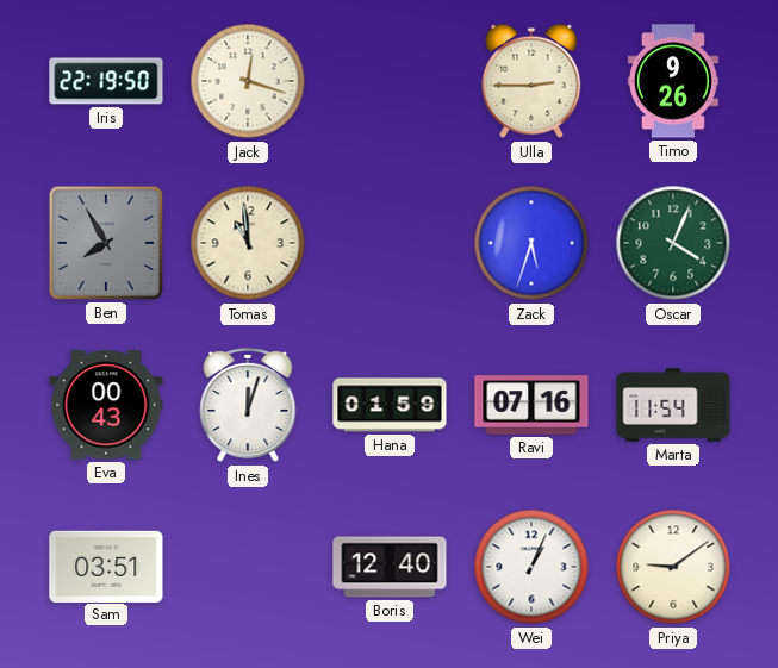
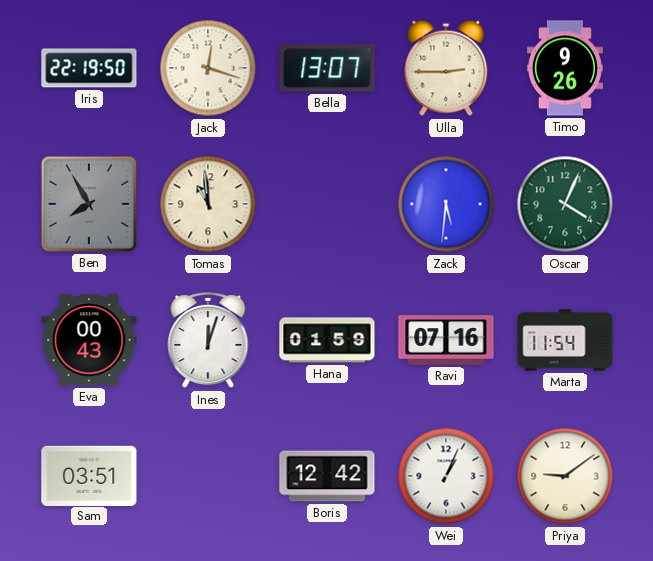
Bella: none -> 13:07
Zack: 5:33 -> 5:31
Boris: 12:40 -> 12:42
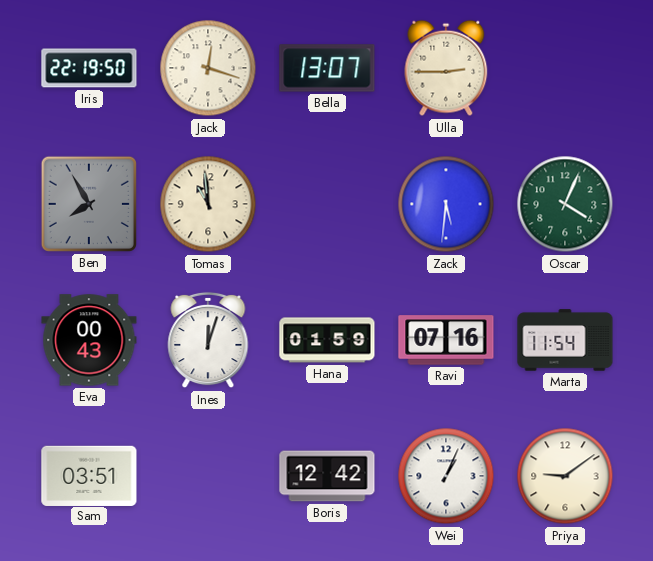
Timo: 9:26 -> none
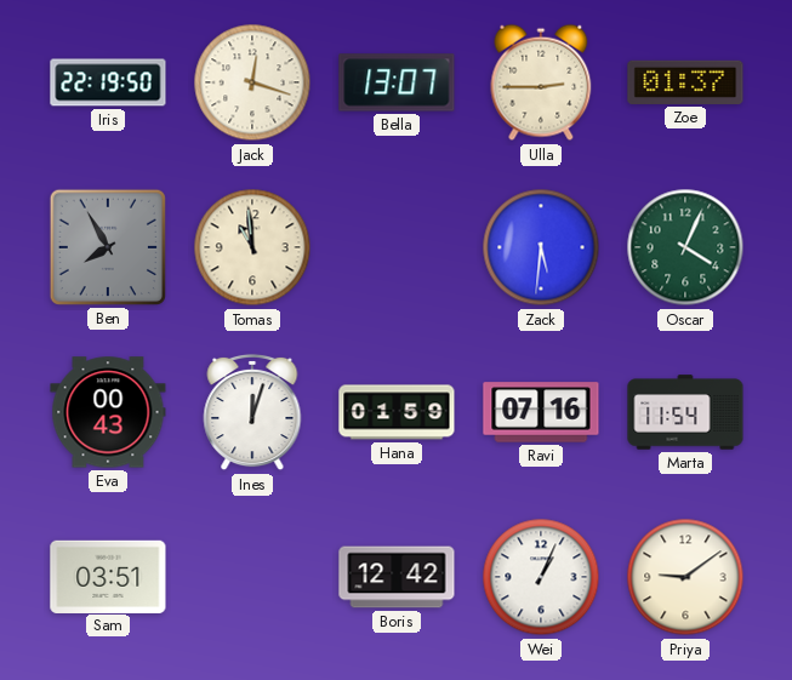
Zoe: none -> 01:37
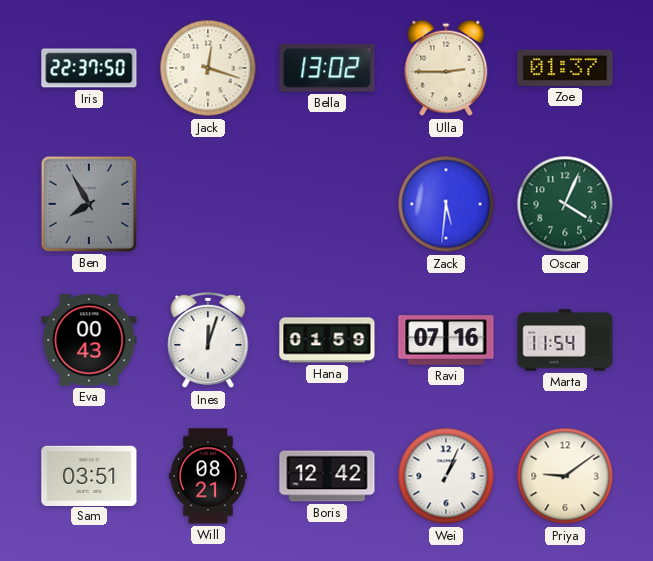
Iris: 22:19 -> 22:37
Bella: 13:07 -> 13:02
Tomas: 10:59 -> none
Will: none -> 08:21
